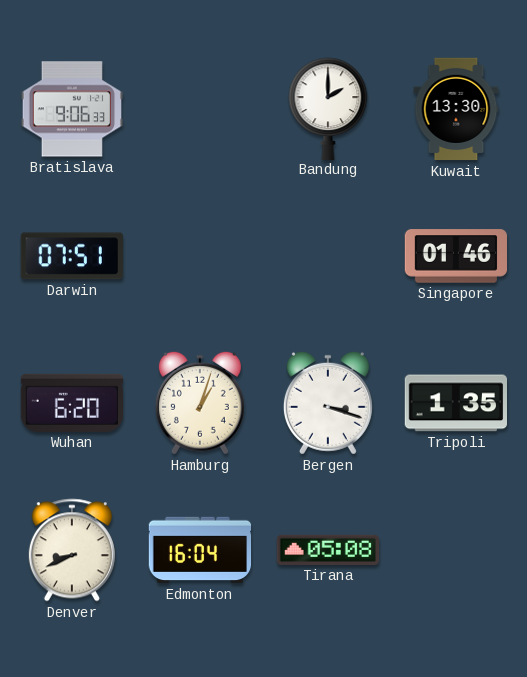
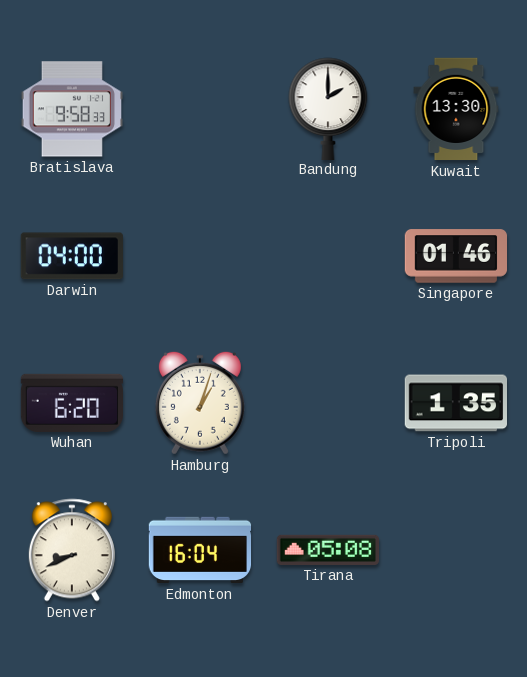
Bratislava: 9:06 -> 9:58
Darwin: 07:51 -> 04:00
Bergen: 3:18 -> none
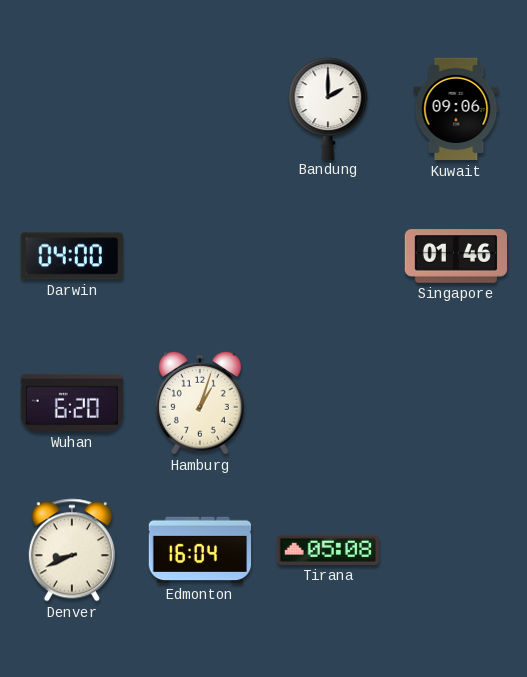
Bratislava: 9:58 -> none
Kuwait: 13:30 -> 09:06
Tripoli: 1:35 -> none
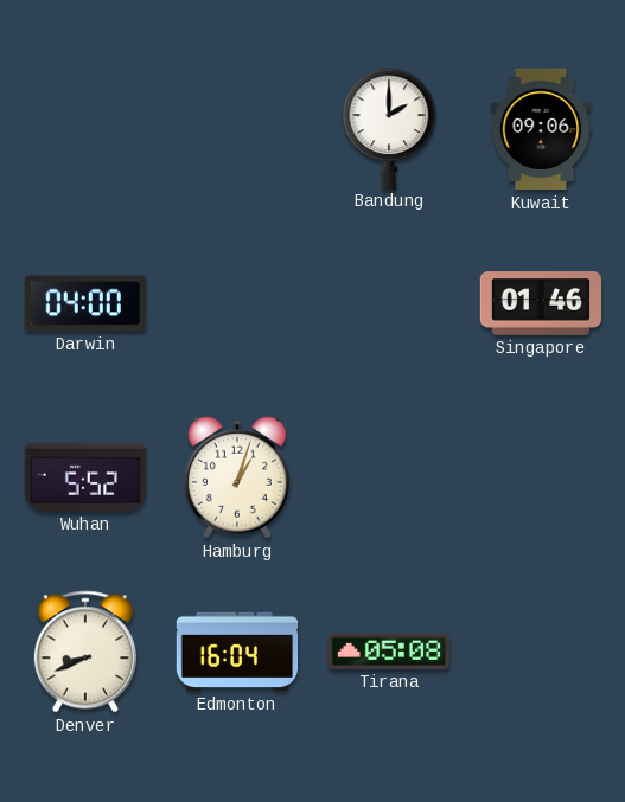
Wuhan: 6:20 -> 5:52
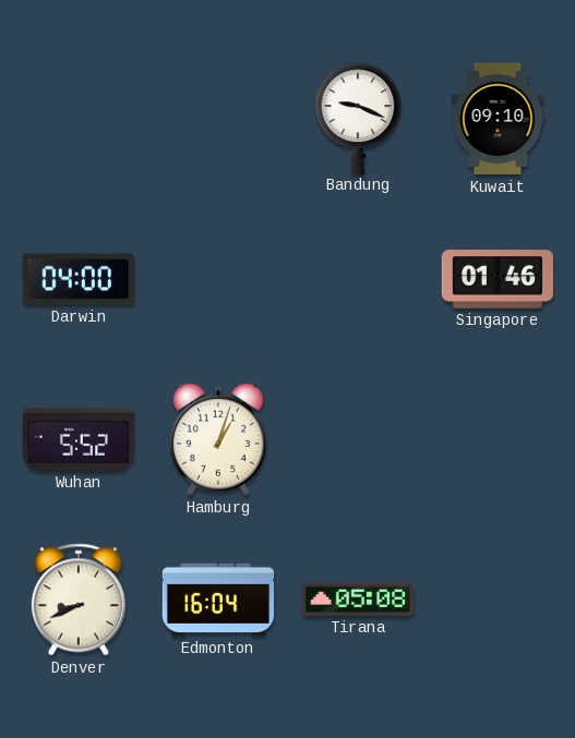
Bandung: 2:00 -> 9:19
Kuwait: 09:06 -> 09:10
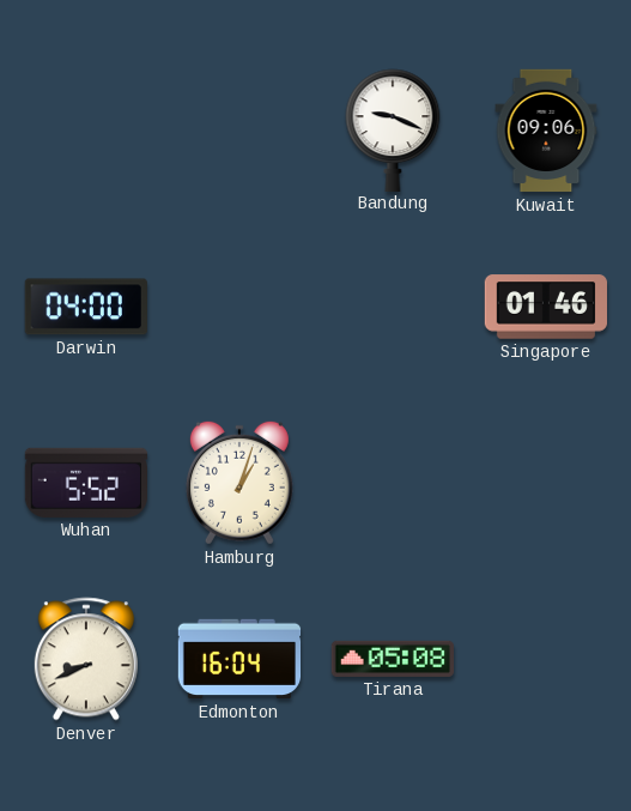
Kuwait: 09:10 -> 09:06
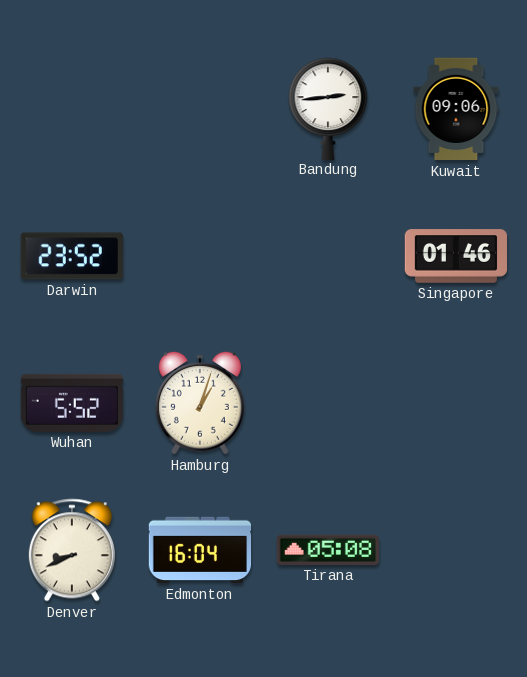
Bandung: 9:19 -> 2:44
Darwin: 04:00 -> 23:52
